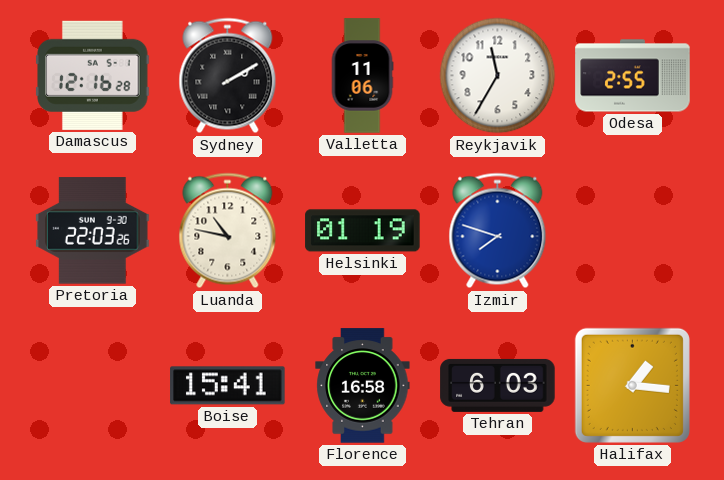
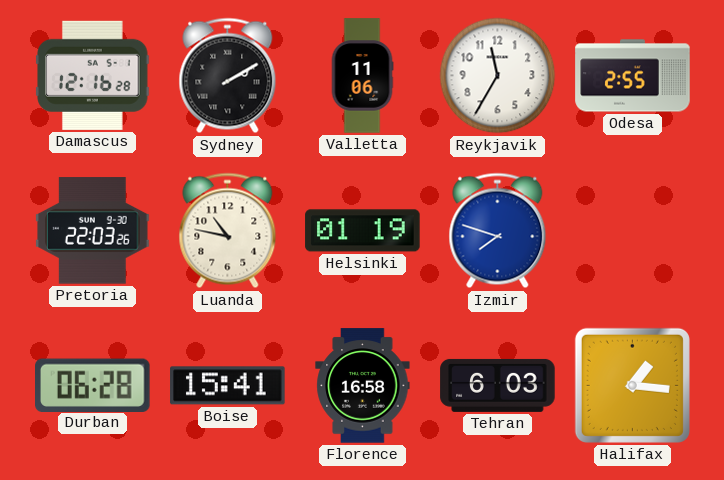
Durban: none -> 06:28
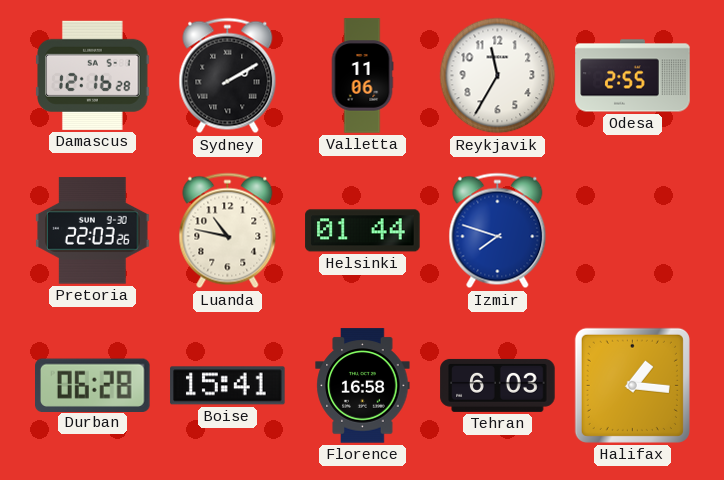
Helsinki: 01:19 -> 01:44
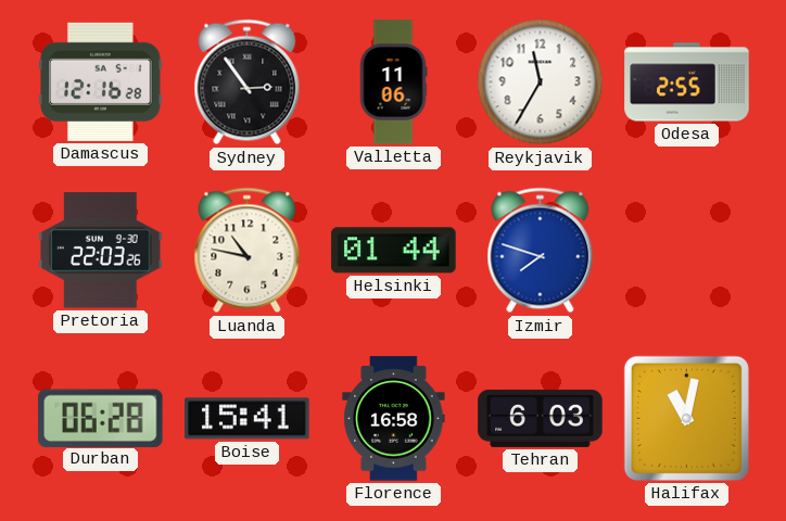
Sydney: 2:10 -> 2:54
Halifax: 1:16 -> 11:02
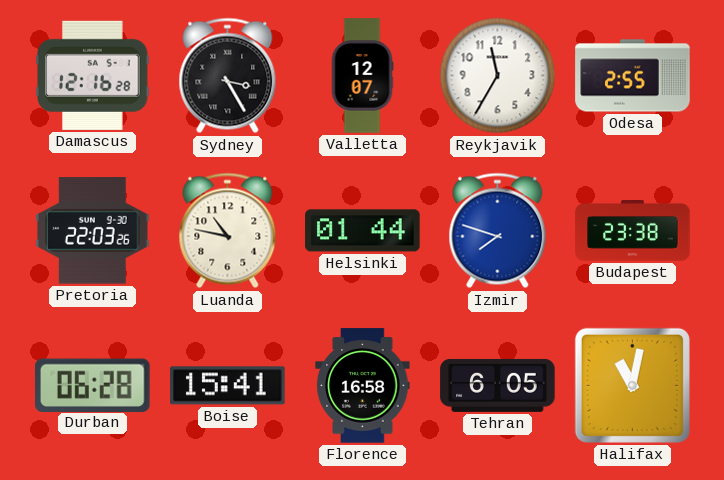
Sydney: 2:54 -> 3:25
Valletta: 11:06 -> 12:07
Budapest: none -> 23:38
Tehran: 6:03 -> 6:05
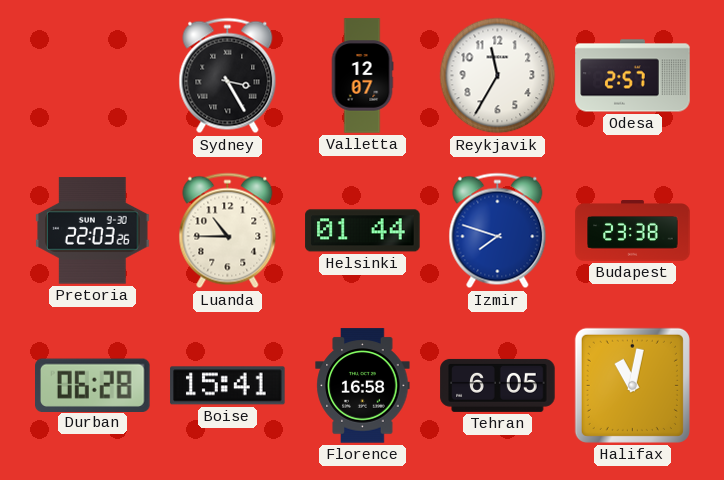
Damascus: 12:16 -> none
Odesa: 2:55 -> 2:57
Luanda: 10:47 -> 10:45
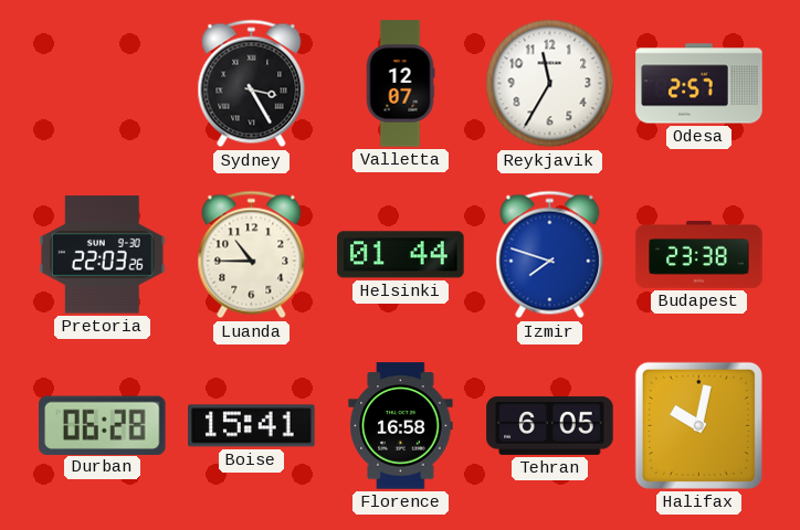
Halifax: 11:02 -> 10:02
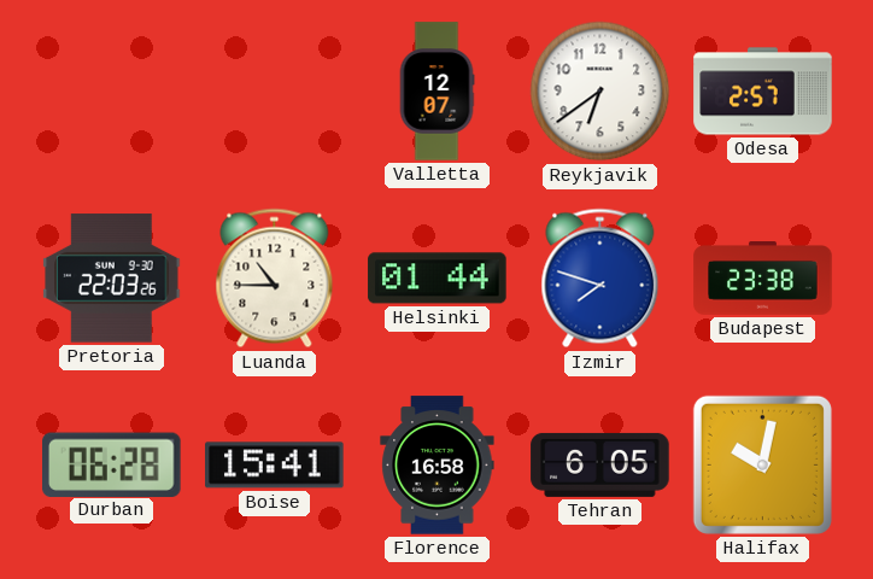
Sydney: 3:25 -> none
Reykjavik: 11:35 -> 6:39
